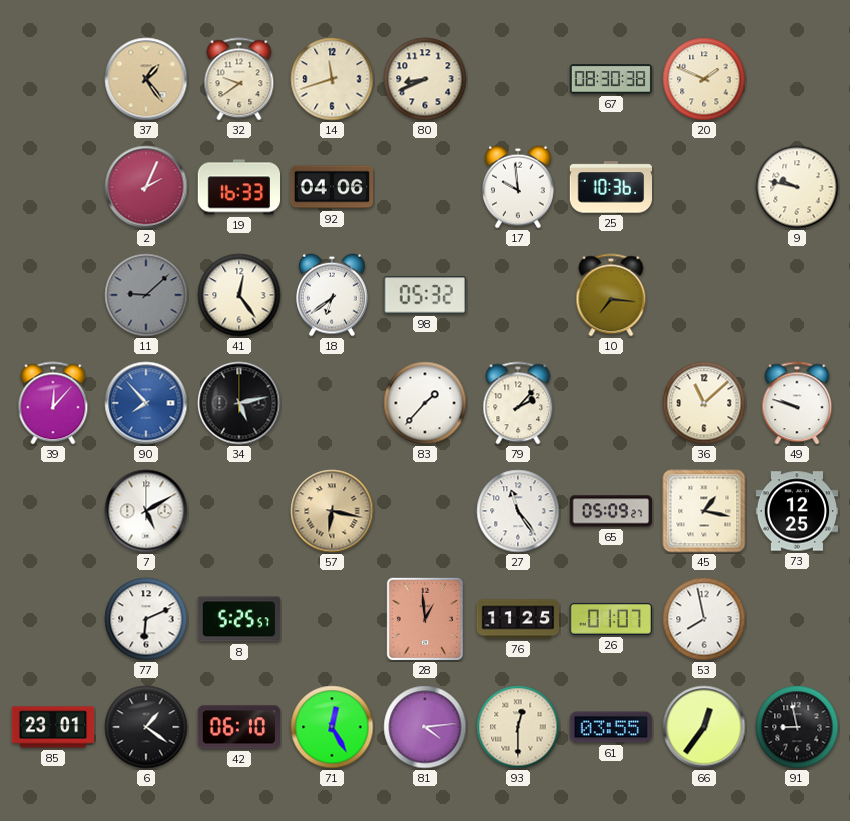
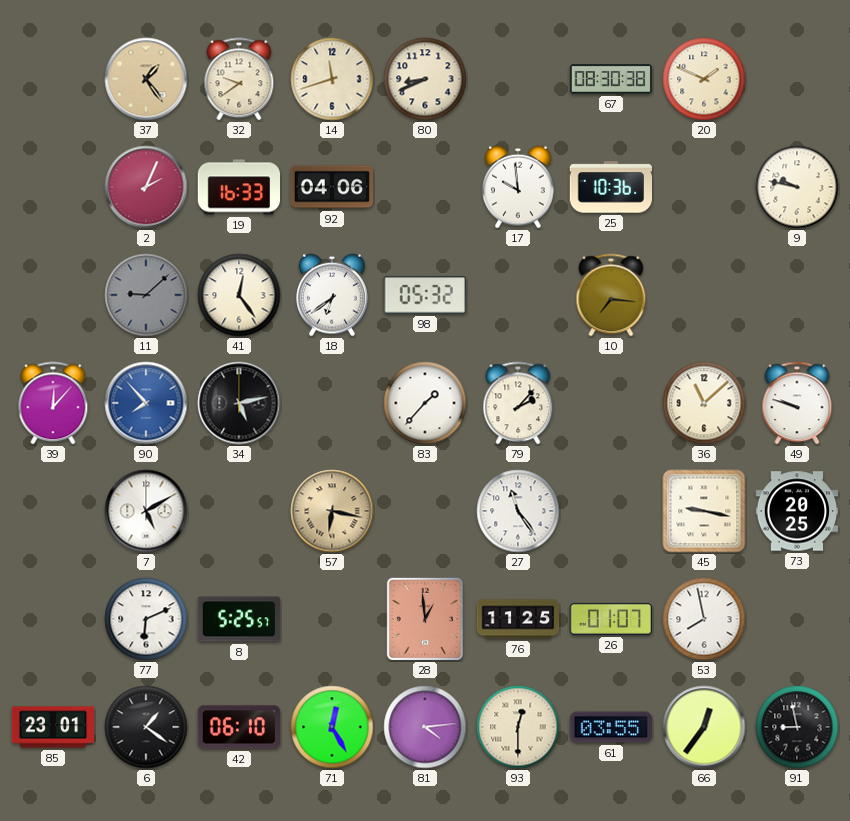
65: 05:09 -> none
45: 1:17 -> 9:17
73: 12:25 -> 20:25
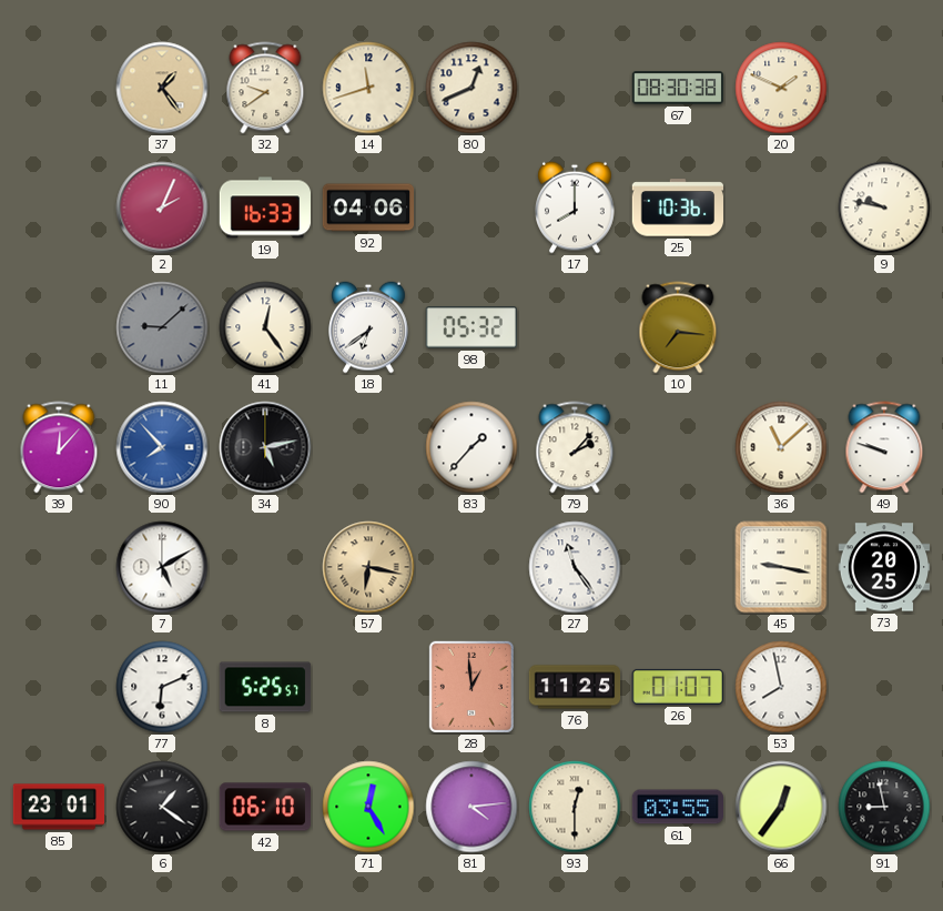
80: 8:41 -> 12:41
17: 9:59 -> 8:00
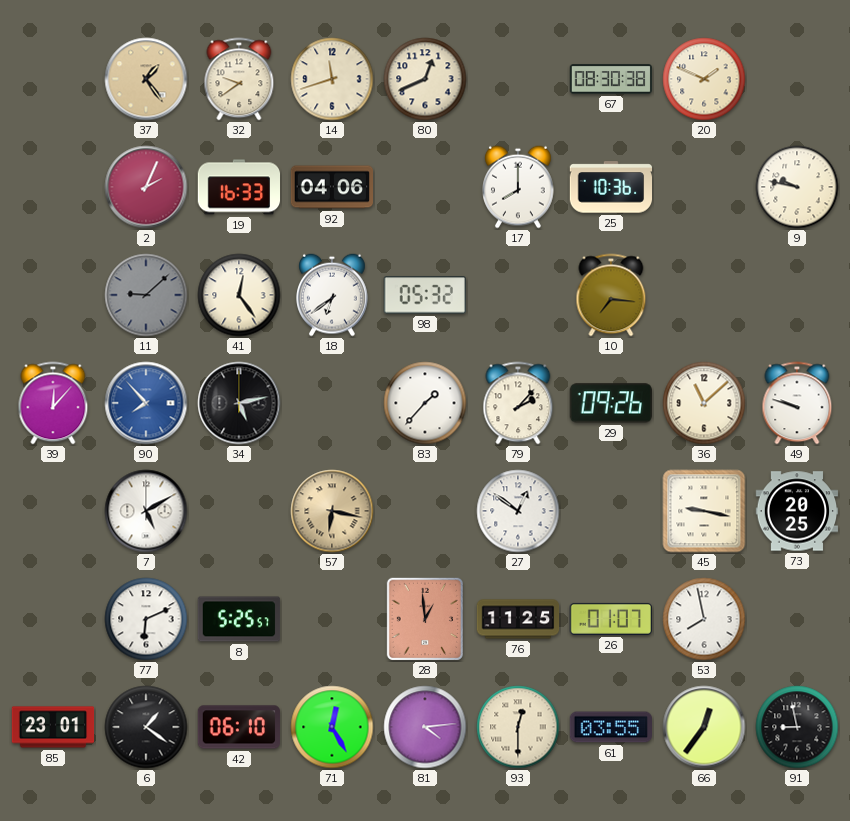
29: none -> 09:26
27: 11:24 -> 12:51
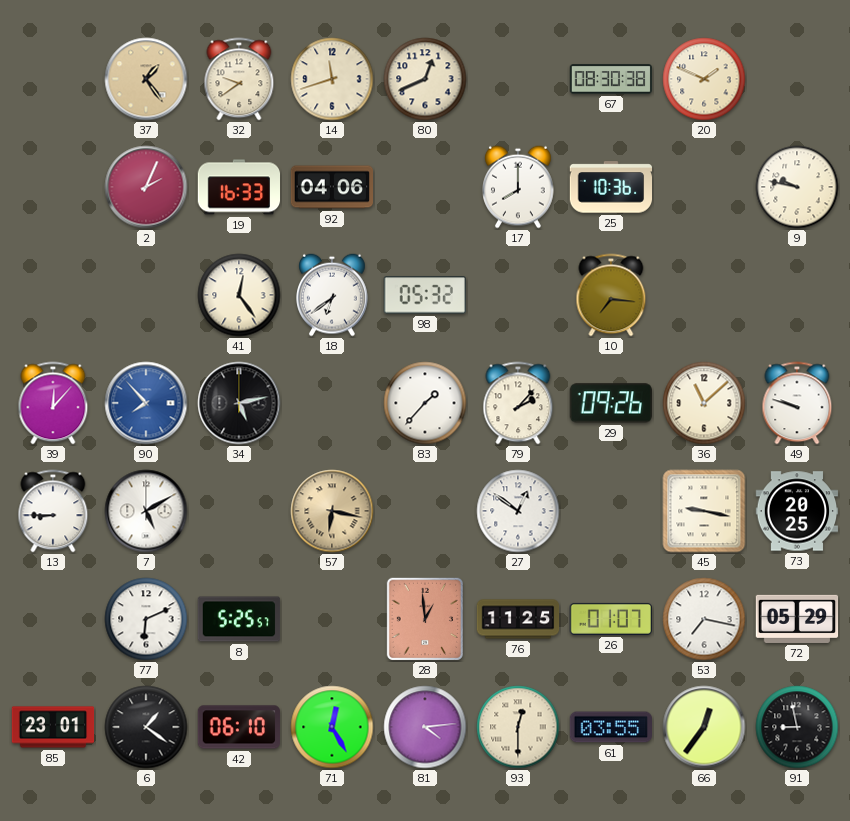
11: 9:08 -> none
13: none -> 8:45
53: 7:58 -> 7:17
72: none -> 05:29
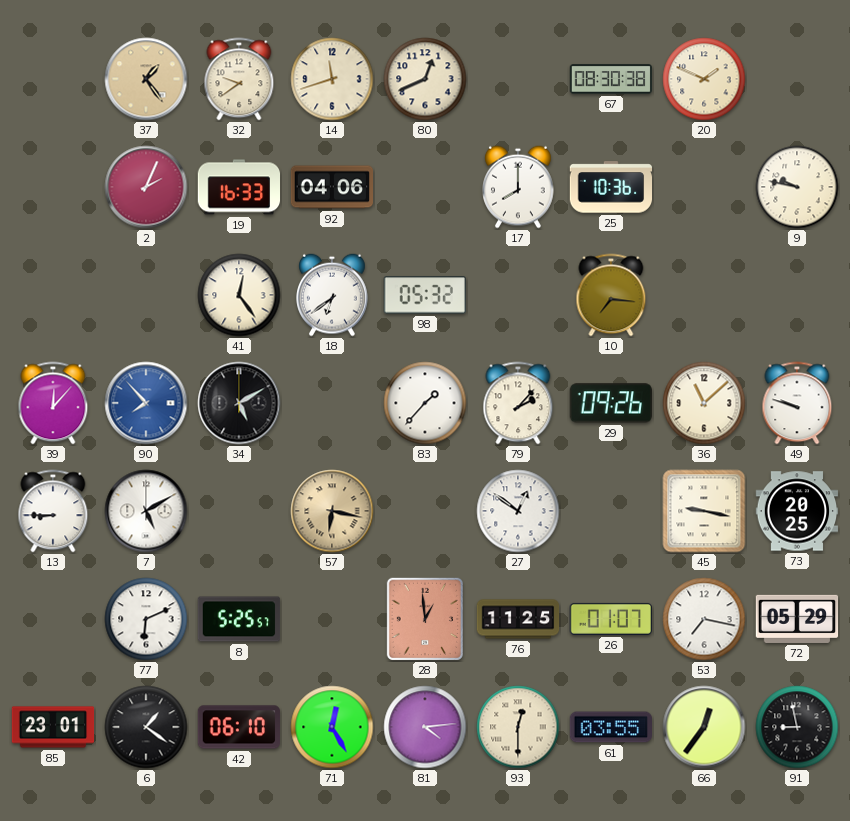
34: 5:13 -> 5:10
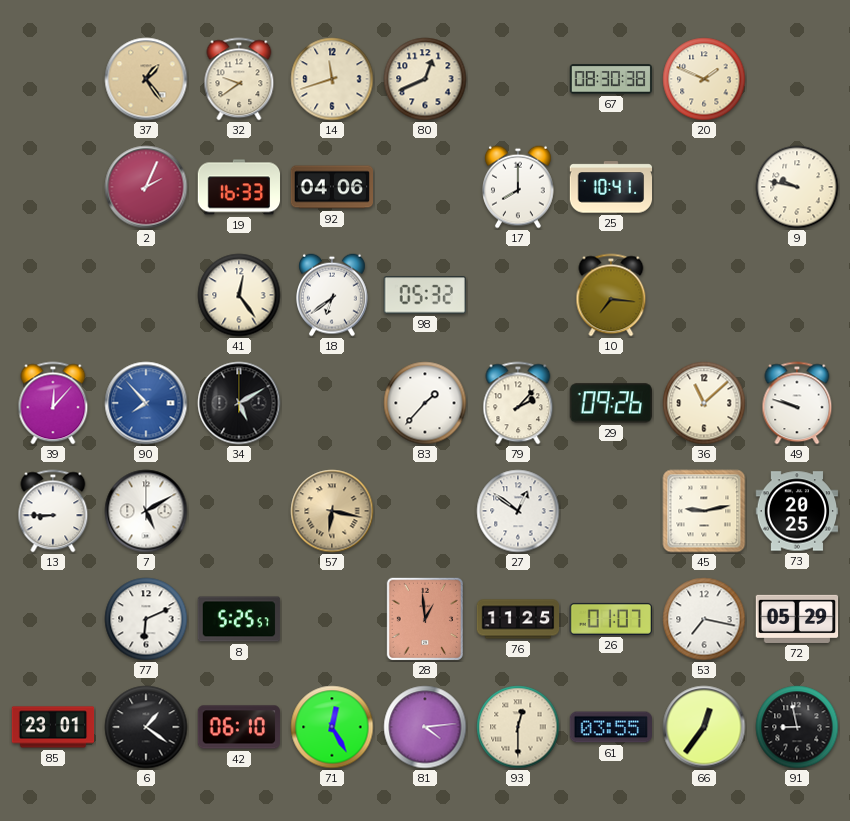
25: 10:36 -> 10:41
45: 9:17 -> 9:13
